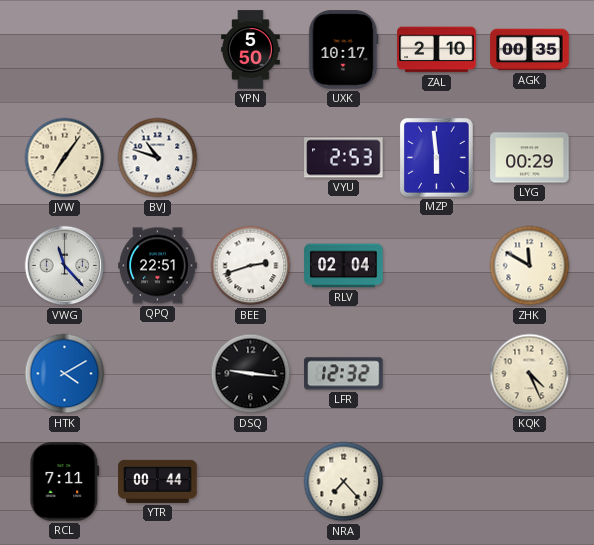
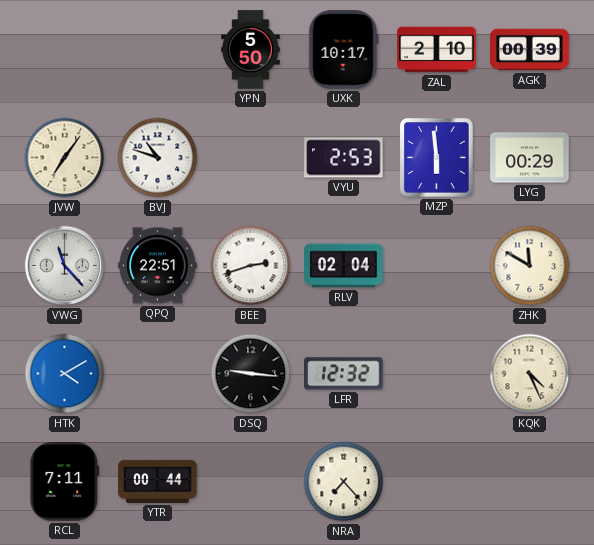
AGK: 00:35 -> 00:39
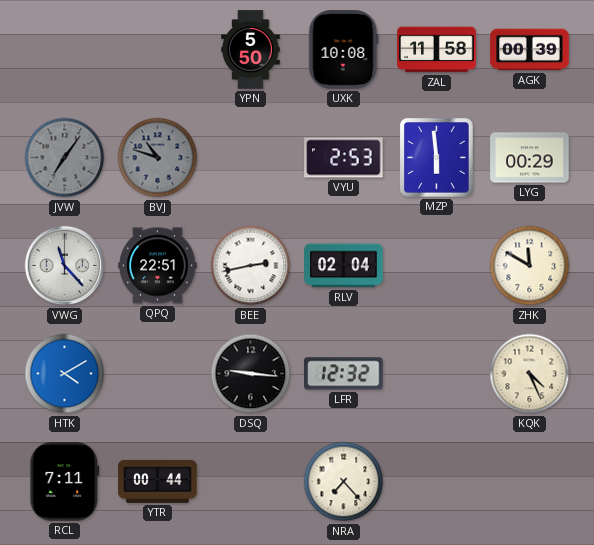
UXK: 10:17 -> 10:08
ZAL: 2:10 -> 11:58
JVW dial: cream -> grey
BVJ dial: white -> grey
BEE: 2:42 -> 2:43
